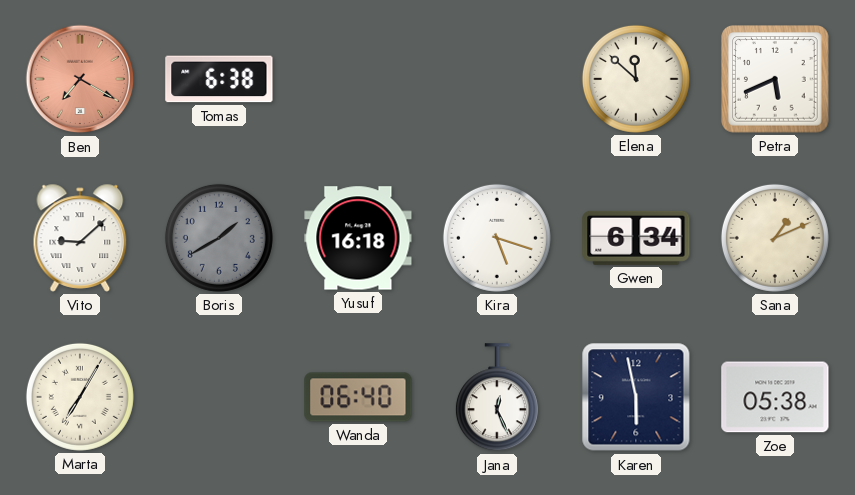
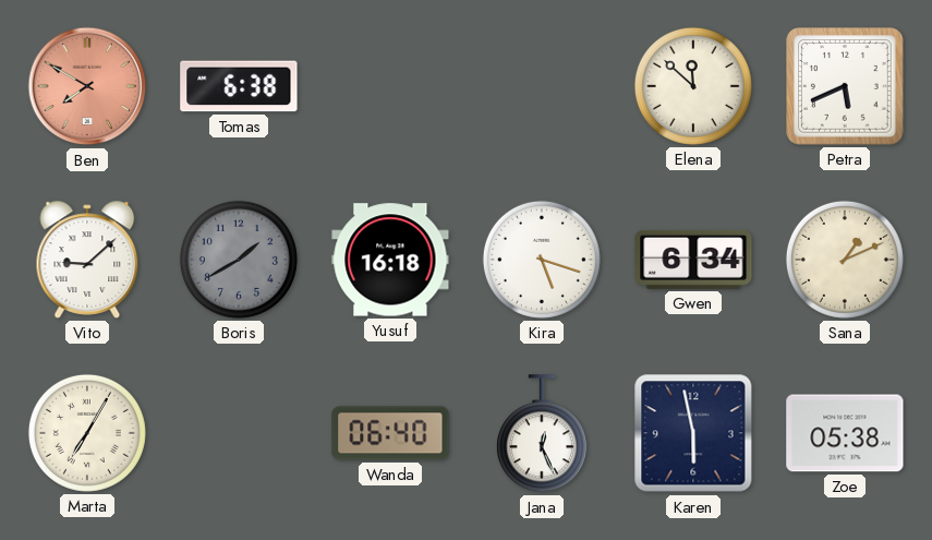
Ben: 7:20 -> 7:50
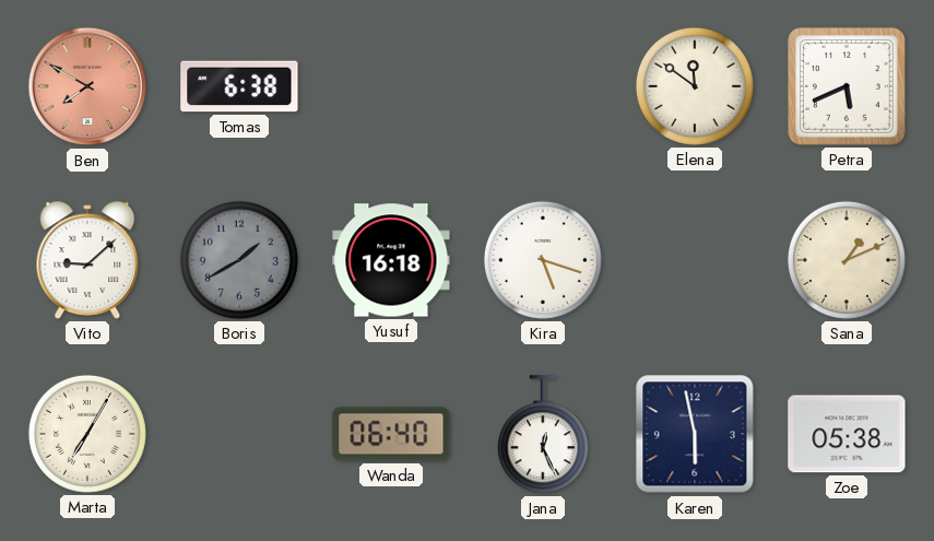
Elena: 11:52 -> 11:51
Gwen: 6:34 -> none
